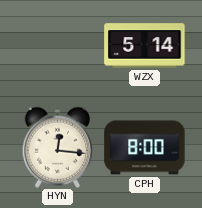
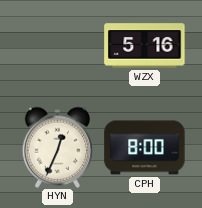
WZX: 5:14 -> 5:16
HYN: 12:16 -> 12:34
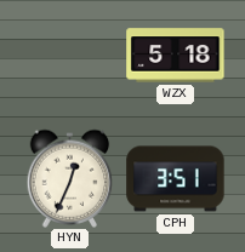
WZX: 5:16 -> 5:18
CPH: 8:00 -> 3:51
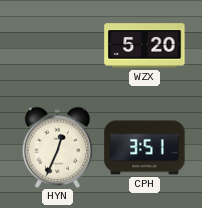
WZX: 5:18 -> 5:20
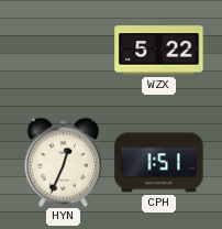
WZX: 5:20 -> 5:22
CPH: 3:51 -> 1:51
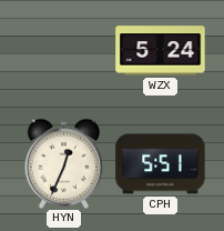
WZX: 5:22 -> 5:24
CPH: 1:51 -> 5:51
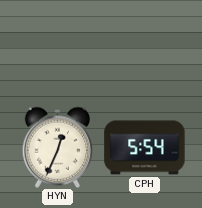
WZX: 5:24 -> none
CPH: 5:51 -> 5:54
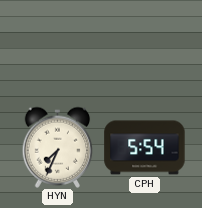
HYN: 12:34 -> 7:34
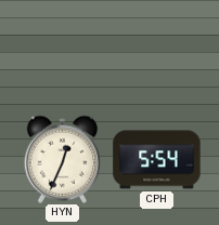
HYN: 7:34 -> 12:34
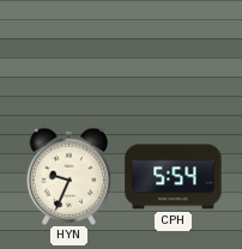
HYN: 12:34 -> 9:34
